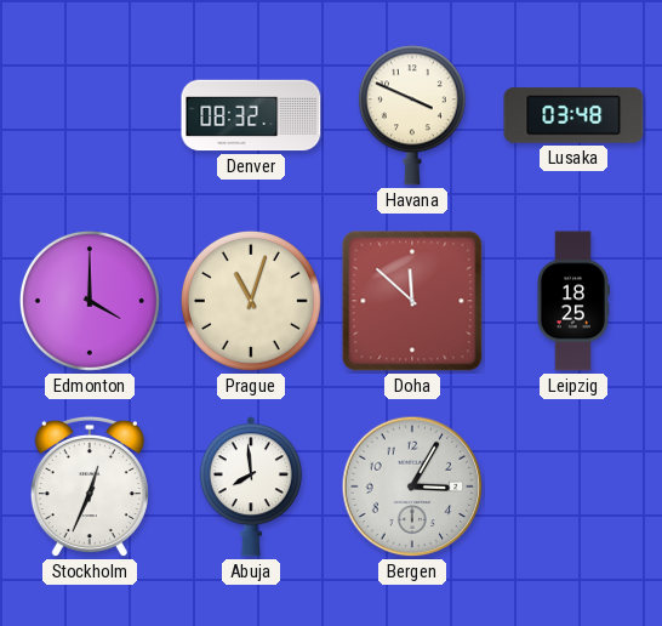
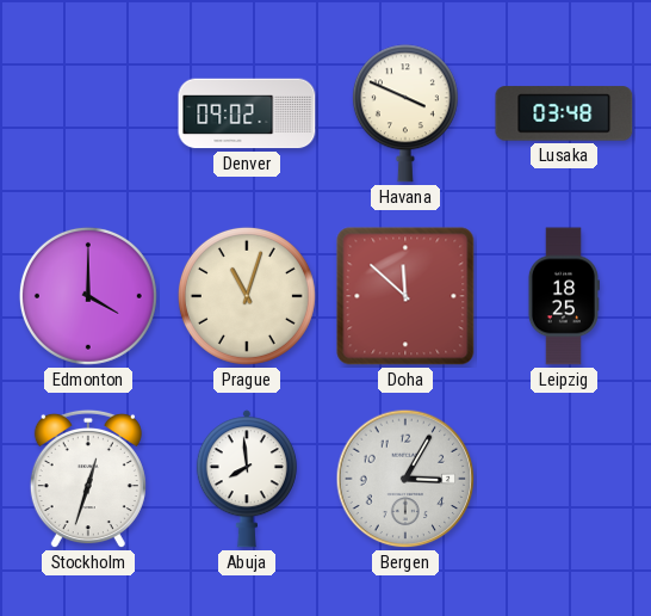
Denver: 08:32 -> 09:02
Stockholm: 12:34 -> 12:33
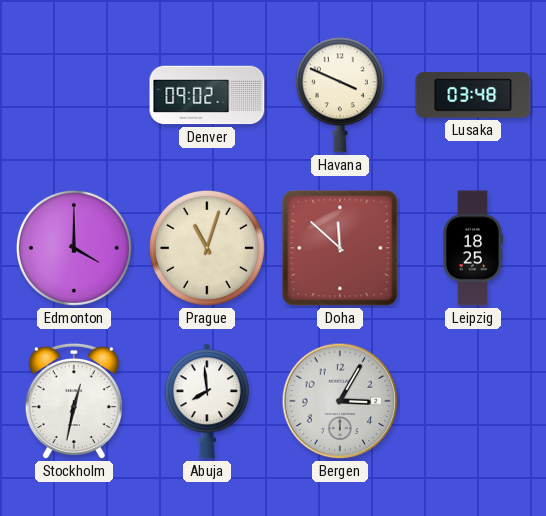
Stockholm: 12:33 -> 12:32
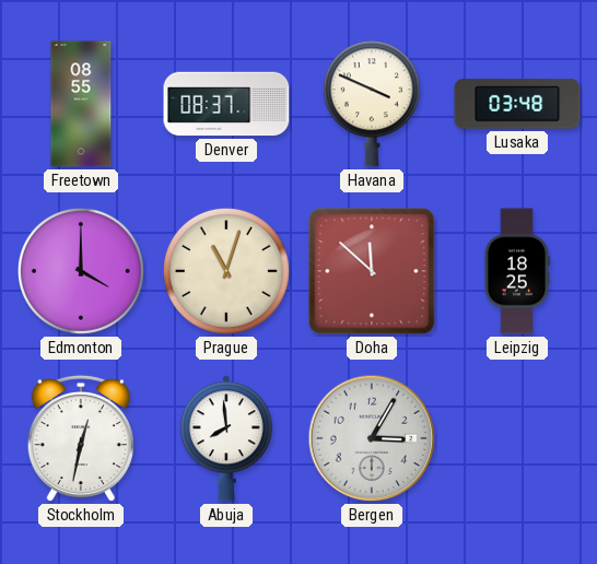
Freetown: none -> 08:55
Denver: 09:02 -> 08:37
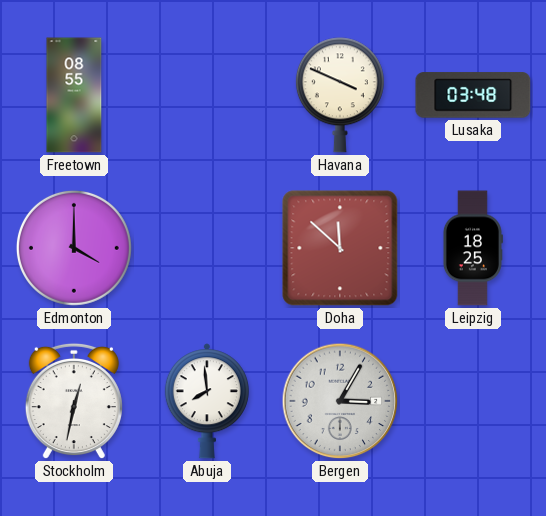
Denver: 08:37 -> none
Prague: 11:03 -> none
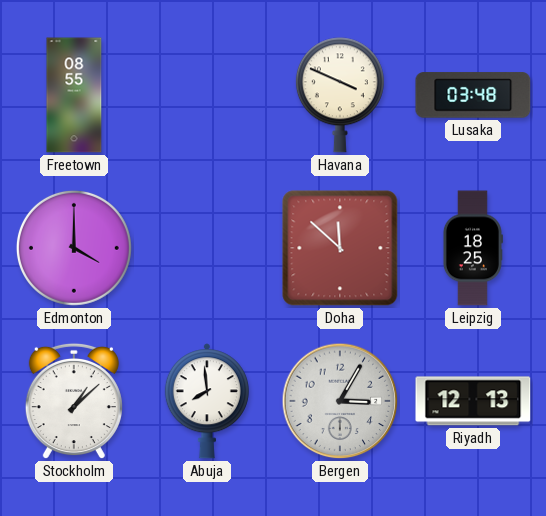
Stockholm: 12:32 -> 1:08
Riyadh: none -> 12:13
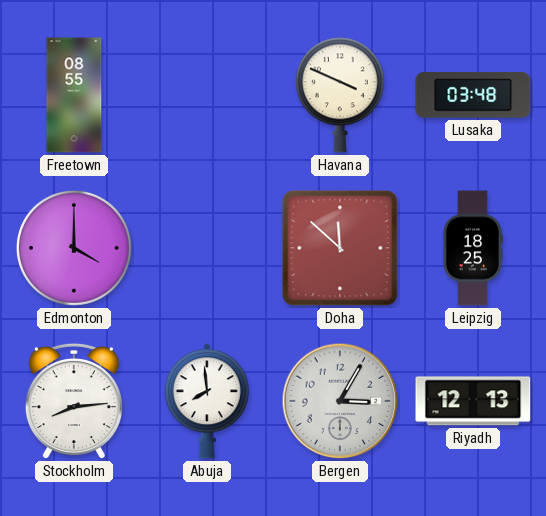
Stockholm: 1:08 -> 8:14
